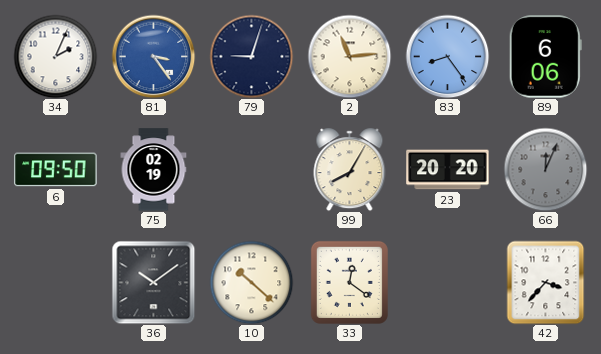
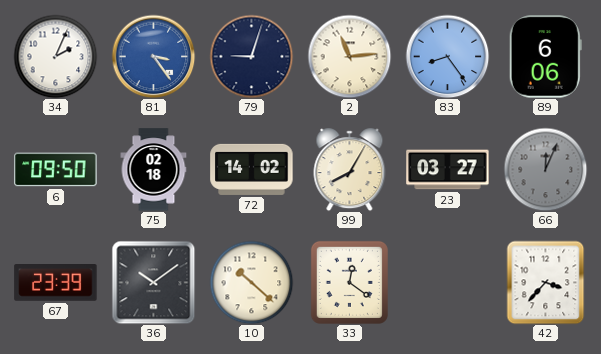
75: 02:19 -> 02:18
72: none -> 14:02
23: 20:20 -> 03:27
67: none -> 23:39
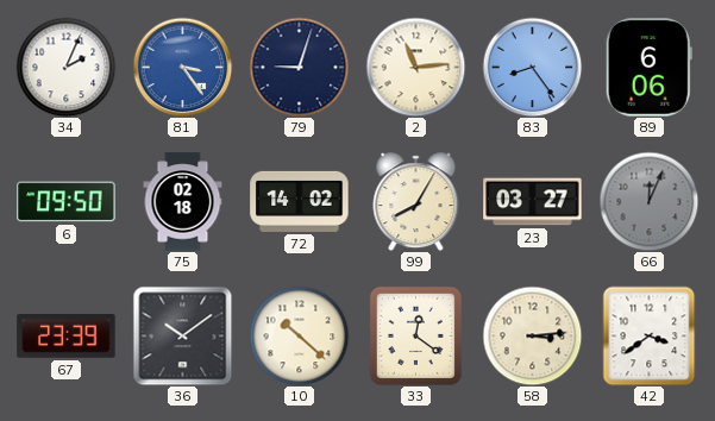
58: none -> 3:14
42: 3:37 -> 3:39
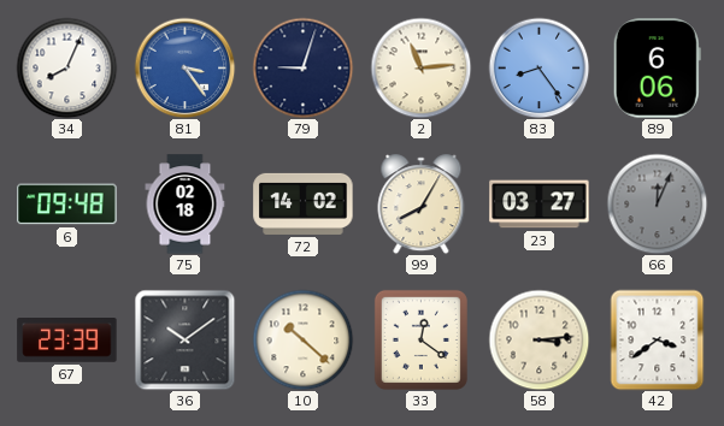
34: 2:04 -> 8:04
6: 09:50 -> 09:48
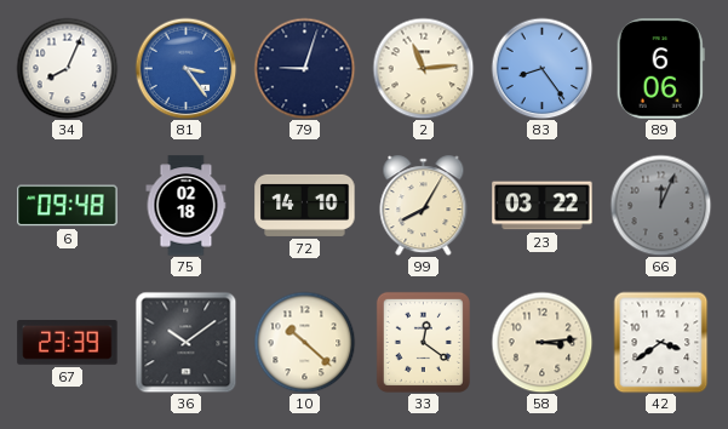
72: 14:02 -> 14:10
23: 03:27 -> 03:22
